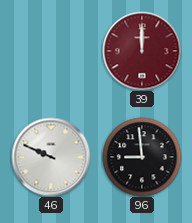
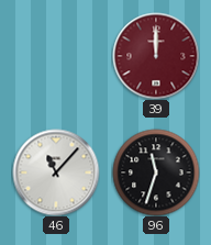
46: 9:49 -> 11:07
96: 8:59 -> 11:33
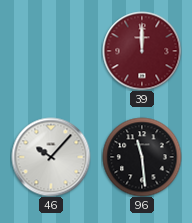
46: 11:07 -> 10:07
96: 11:33 -> 11:29
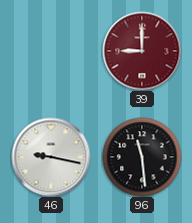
39: 12:00 -> 9:00
46: 10:07 -> 9:17
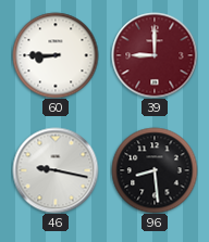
60: none -> 8:45
96: 11:29 -> 8:29
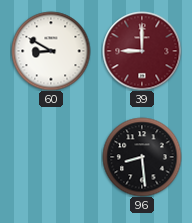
60: 8:45 -> 8:50
46: 9:17 -> none
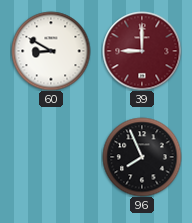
96: 8:29 -> 7:56
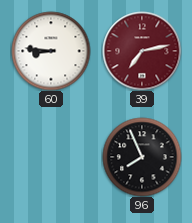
60: 8:50 -> 8:46
39: 9:00 -> 7:13
